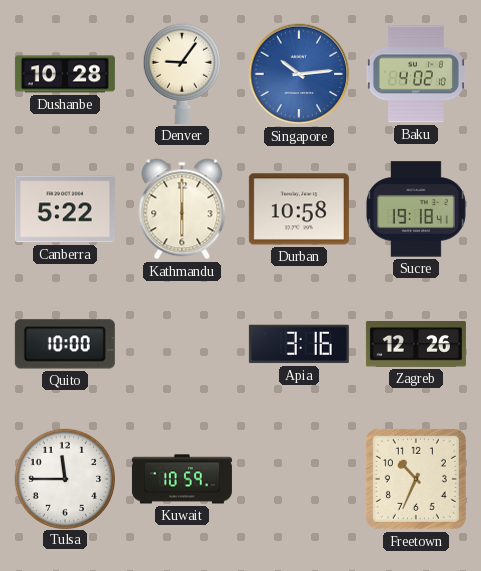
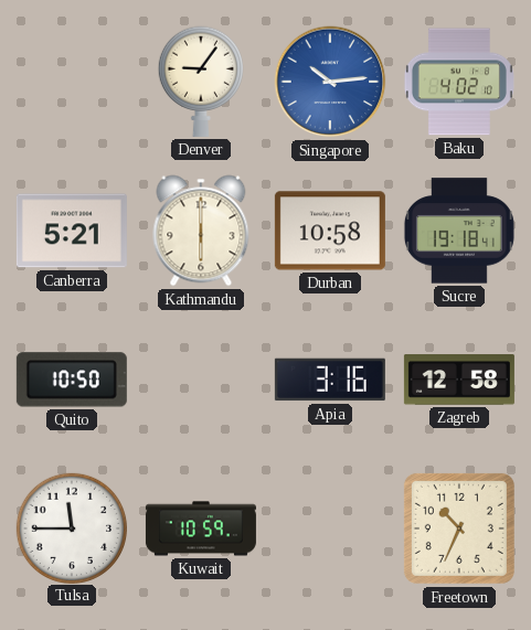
Dushanbe: 10:28 -> none
Canberra: 5:22 -> 5:21
Quito: 10:00 -> 10:50
Zagreb: 12:26 -> 12:58
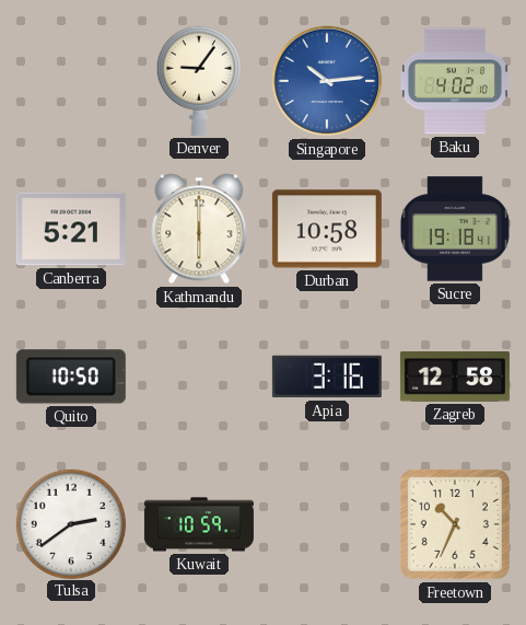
Tulsa: 11:45 -> 2:39
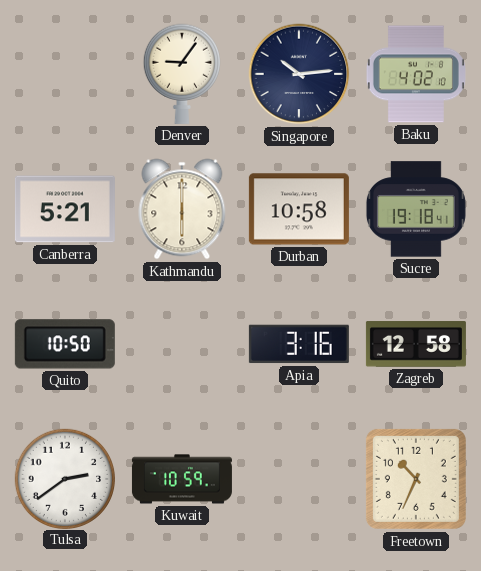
Singapore dial: blue -> navy
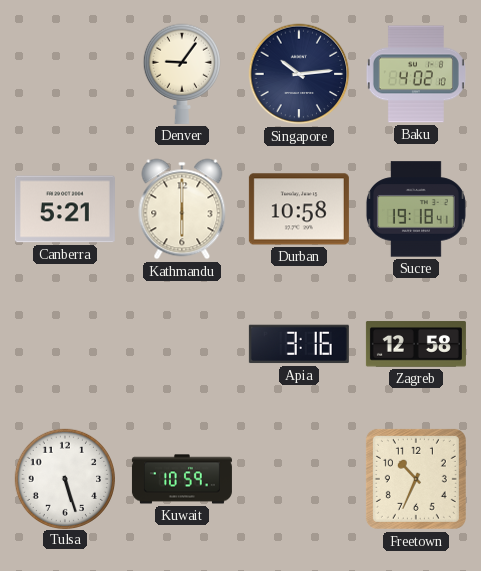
Quito: 10:50 -> none
Tulsa: 2:39 -> 5:27
